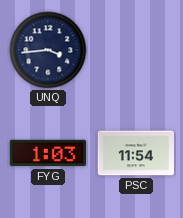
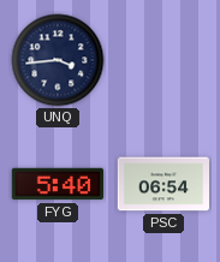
FYG: 1:03 -> 5:40
PSC: 11:54 -> 06:54
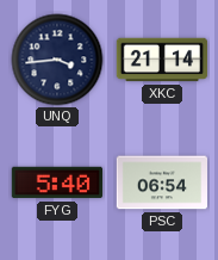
XKC: none -> 21:14
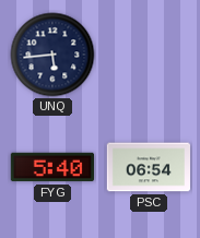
UNQ: 3:44 -> 5:44
XKC: 21:14 -> none
